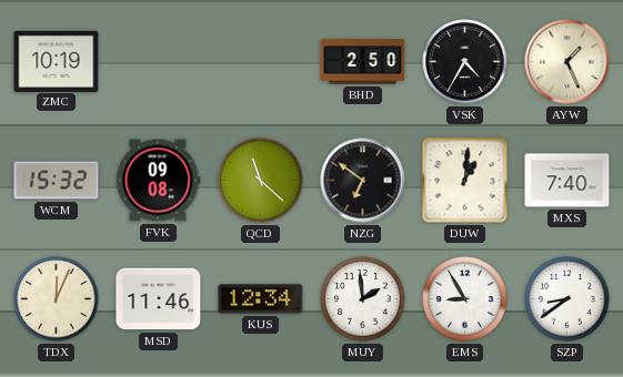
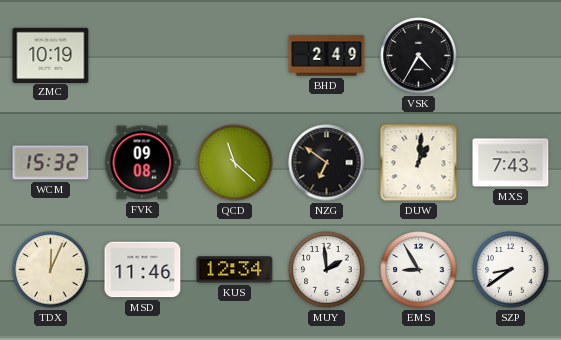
BHD: 2:50 -> 2:49
AYW: 1:26 -> none
MXS: 7:40 -> 7:43
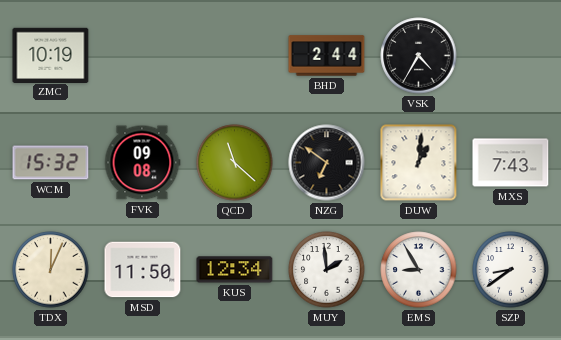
BHD: 2:49 -> 2:44
MSD: 11:46 -> 11:50
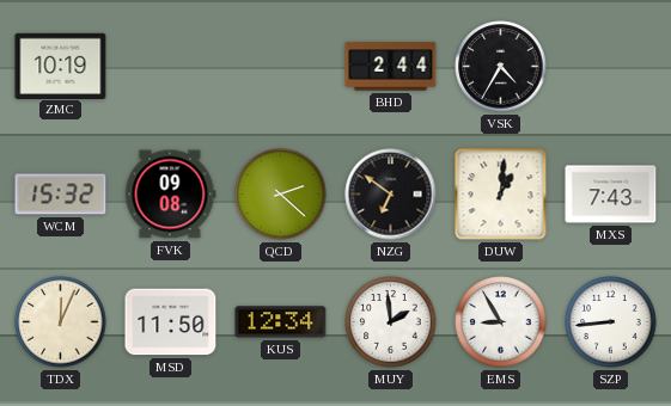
QCD: 11:22 -> 2:22
SZP: 8:39 -> 8:44
